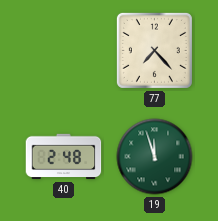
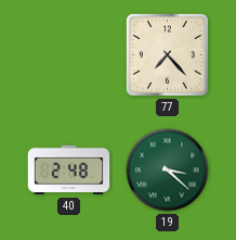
19: 11:57 -> 3:22
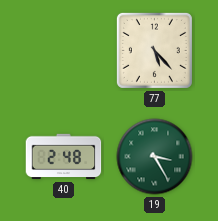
77: 7:23 -> 5:23
19: 3:22 -> 3:25
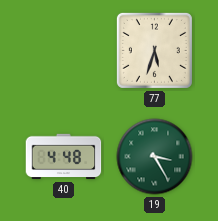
77: 5:23 -> 5:33
40: 2:48 -> 4:48
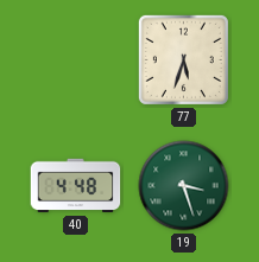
19: 3:25 -> 3:27
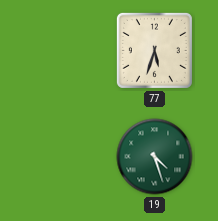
40: 4:48 -> none
19: 3:27 -> 4:27
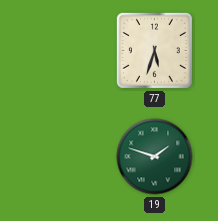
19: 4:27 -> 1:48
